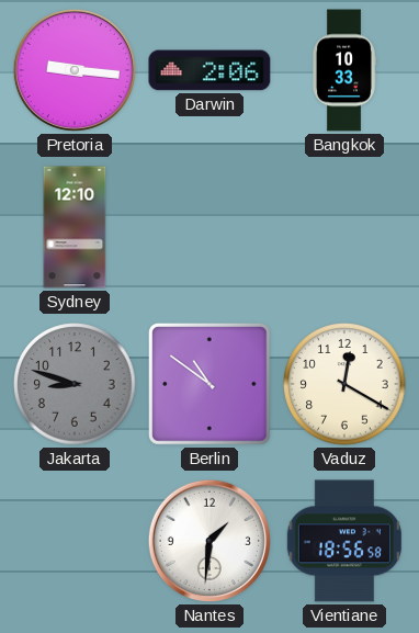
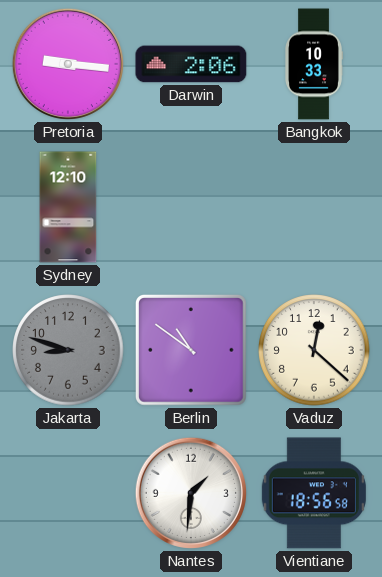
Vaduz: 12:20 -> 12:22
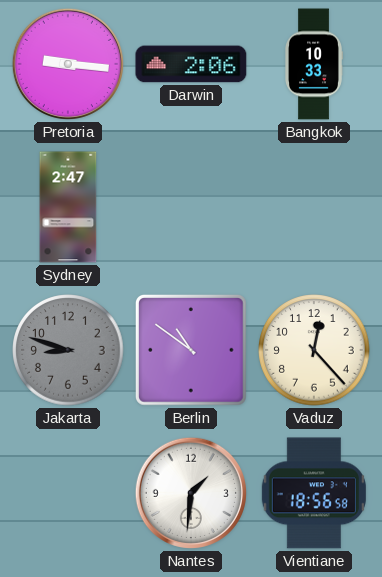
Sydney: 12:10 -> 2:47
Vaduz: 12:22 -> 12:23
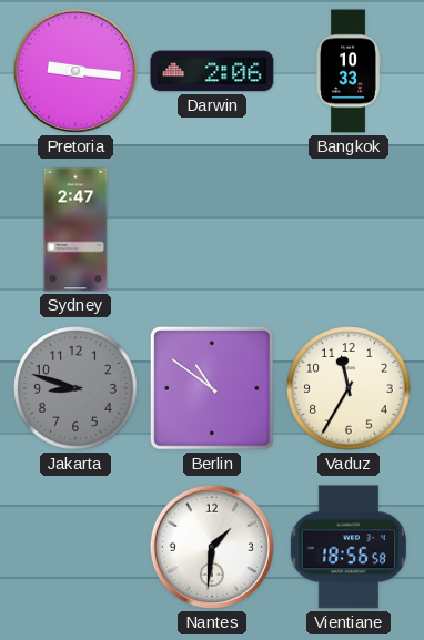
Vaduz: 12:23 -> 11:35
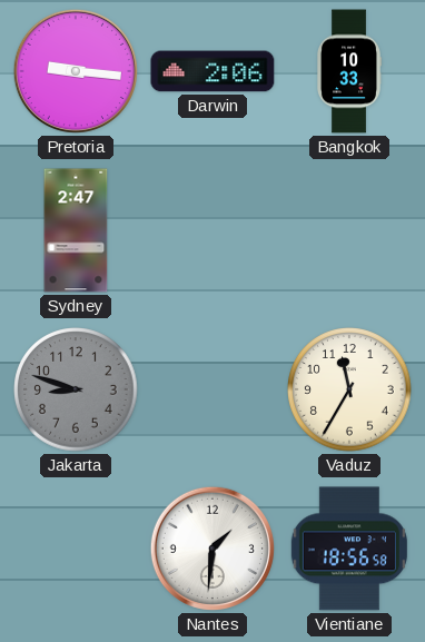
Berlin: 10:51 -> none
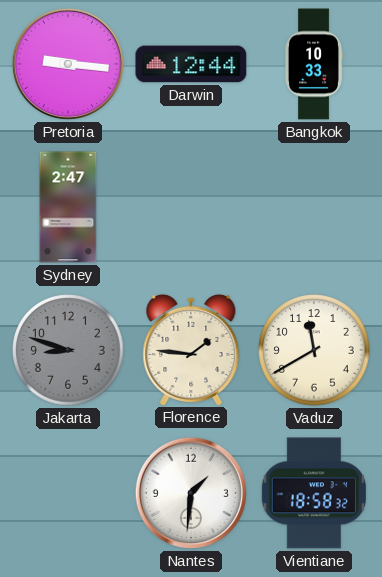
Darwin: 2:06 -> 12:44
Florence: none -> 1:46
Vaduz: 11:35 -> 11:40
Vientiane: 18:56 -> 18:58
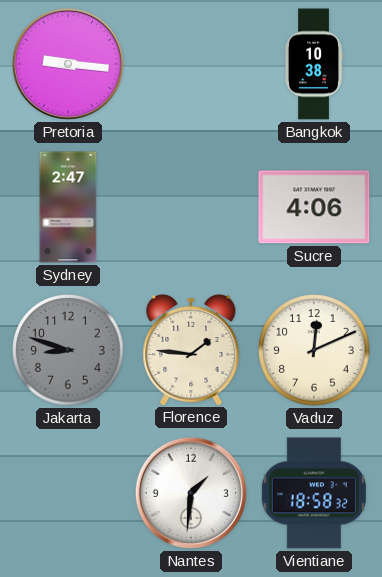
Darwin: 12:44 -> none
Bangkok: 10:33 -> 10:38
Sucre: none -> 4:06
Vaduz: 11:40 -> 12:11
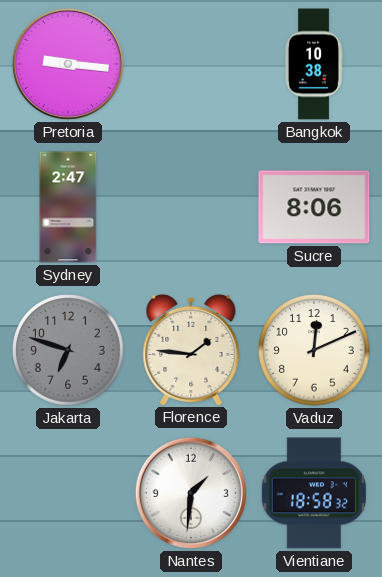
Sucre: 4:06 -> 8:06
Jakarta: 8:48 -> 6:48
